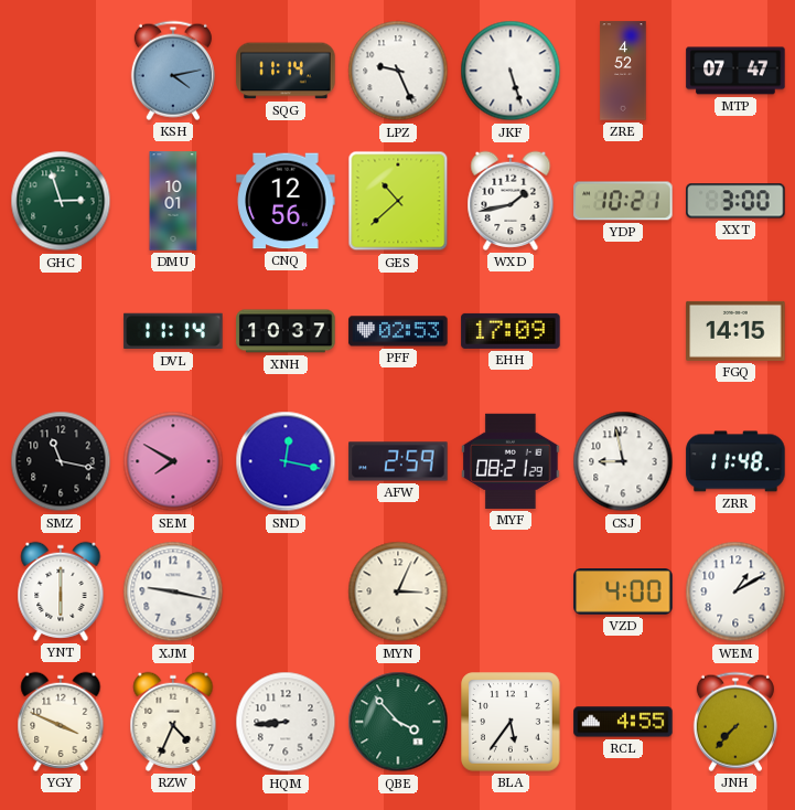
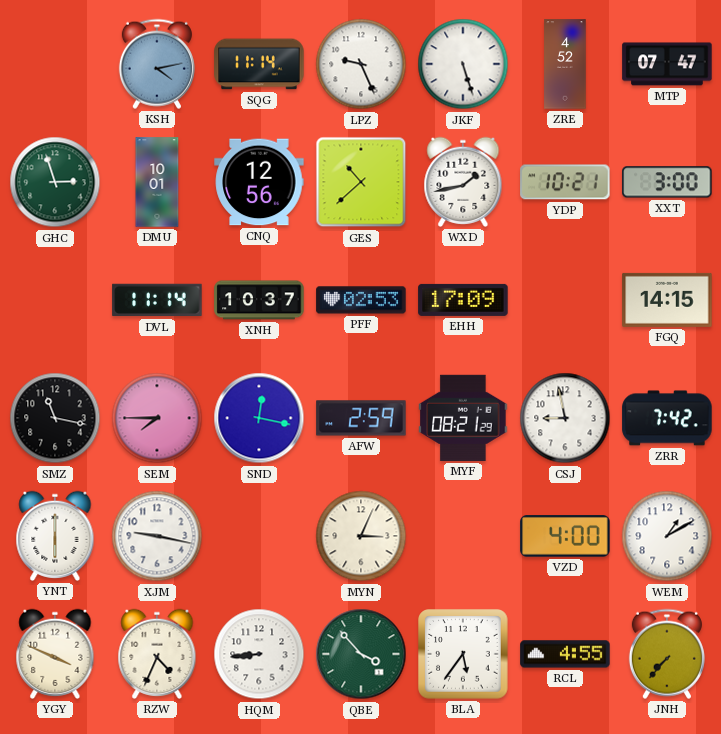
SEM: 7:50 -> 7:45
ZRR: 11:48 -> 7:42
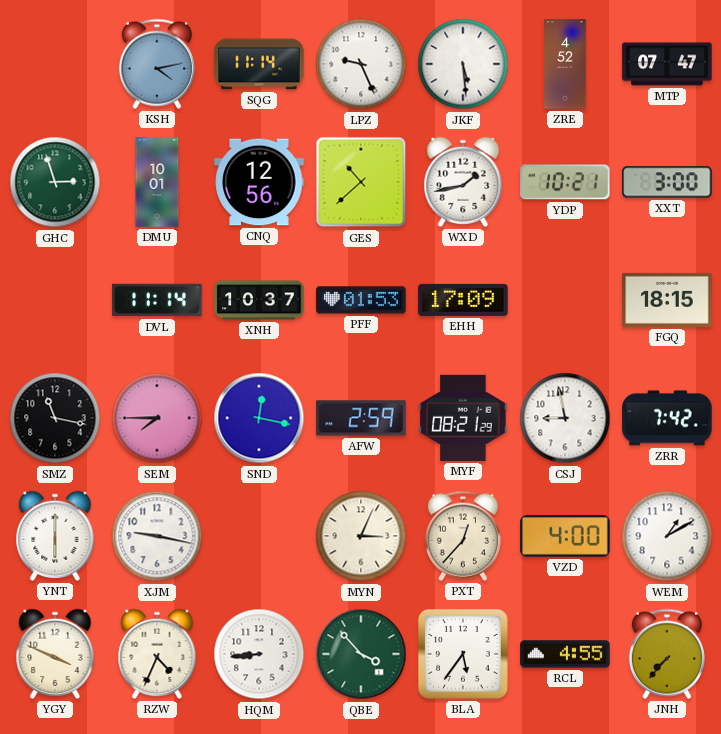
JKF: 5:27 -> 5:29
PFF: 02:53 -> 01:53
FGQ: 14:15 -> 18:15
PXT: none -> 12:37
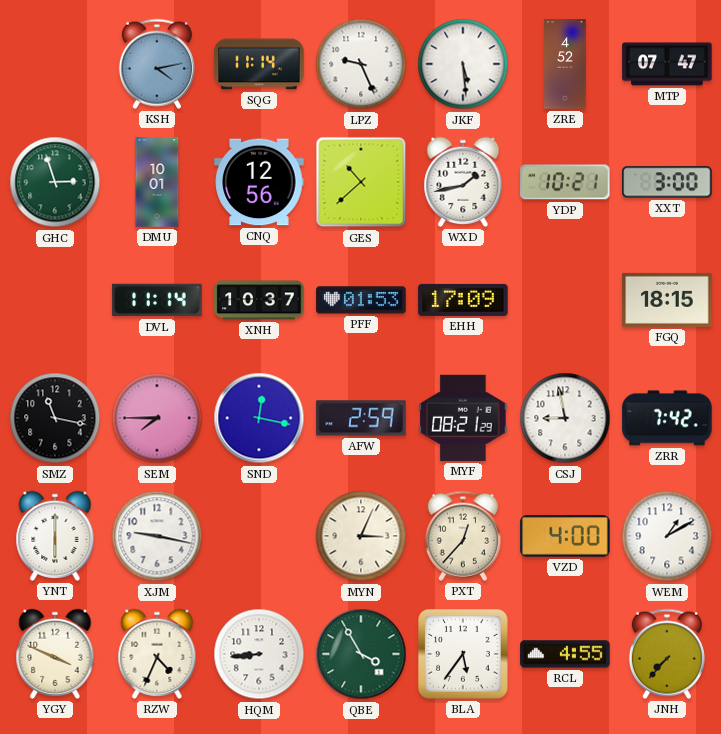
QBE: 3:53 -> 3:55
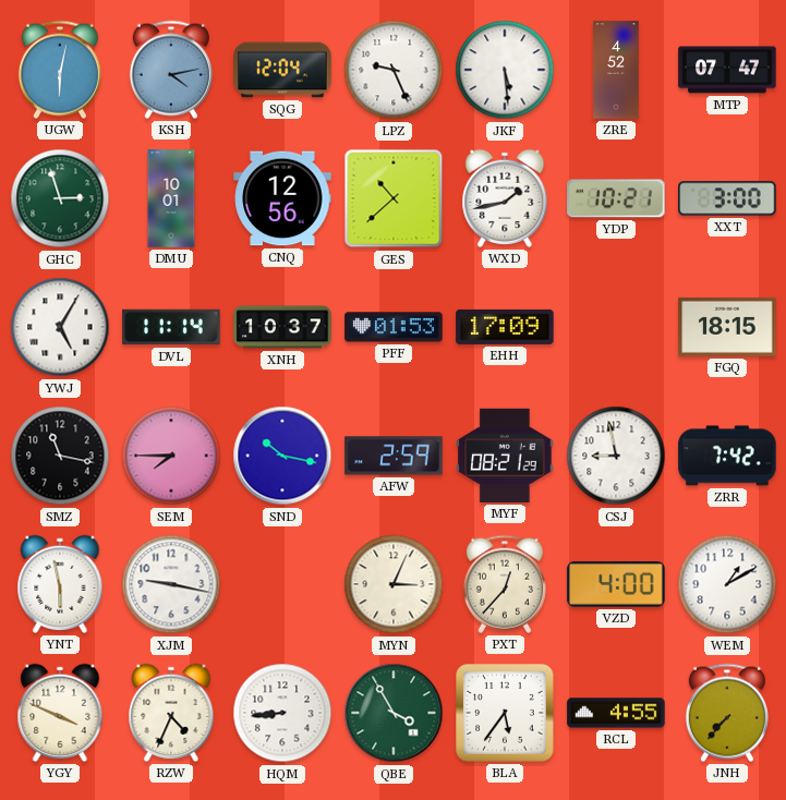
UGW: none -> 6:02
SQG: 11:14 -> 12:04
YWJ: none -> 5:05
SND: 12:17 -> 10:17
YNT: 6:00 -> 5:58
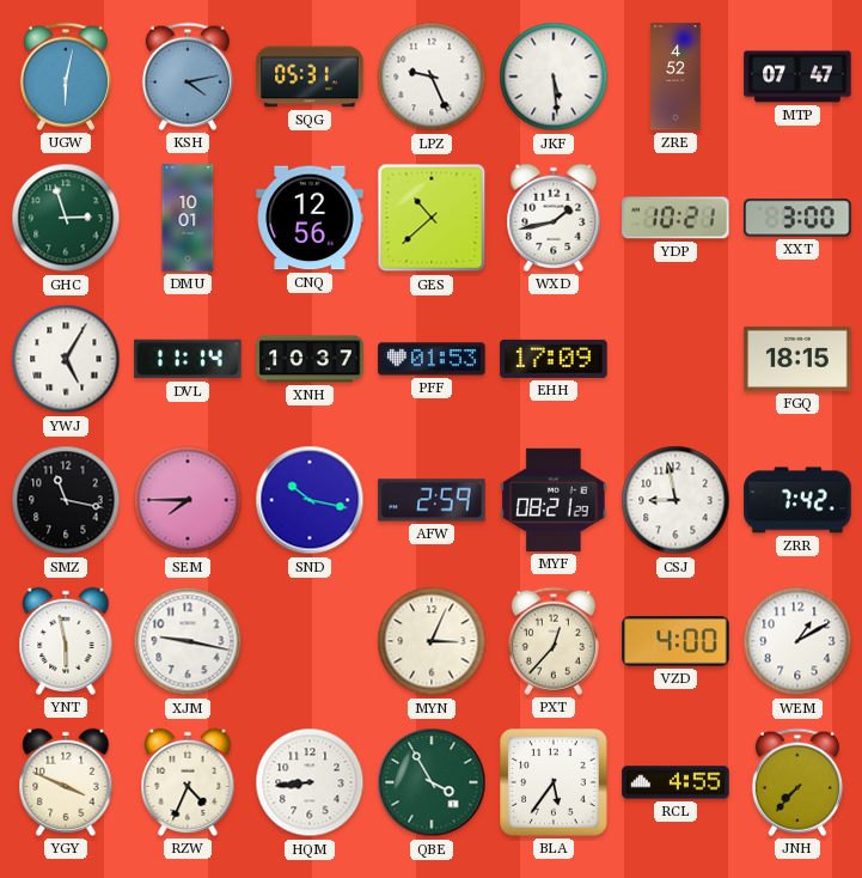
SQG: 12:04 -> 05:31
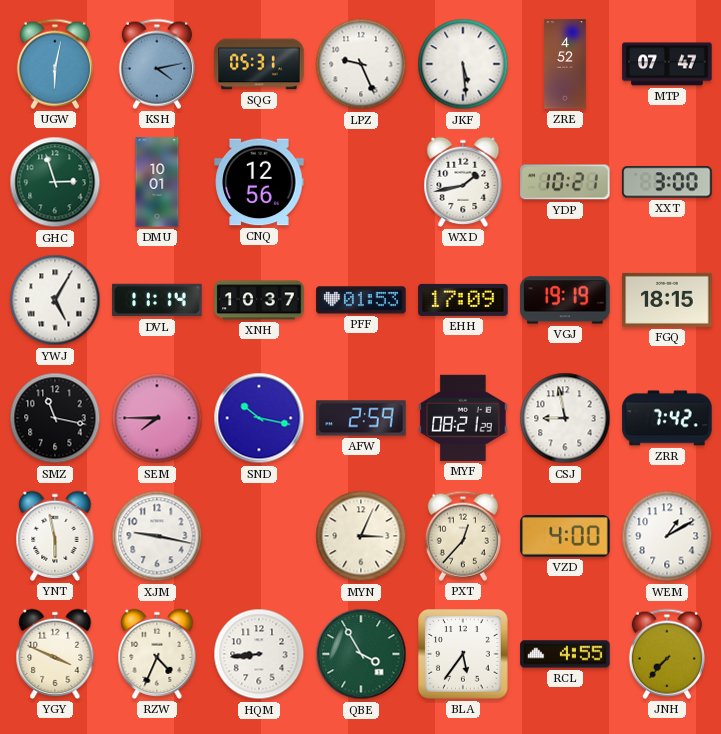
GES: 10:38 -> none
VGJ: none -> 19:19
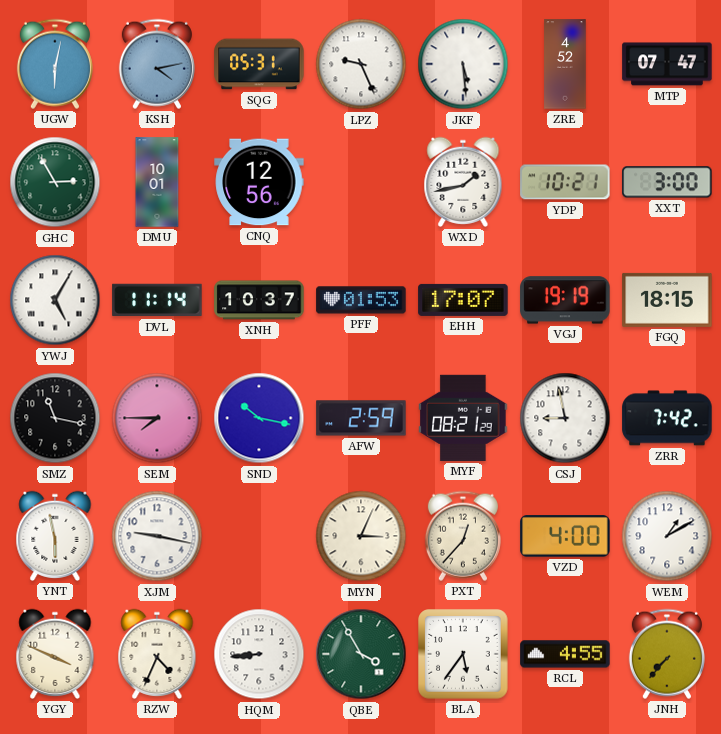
GHC: 2:57 -> 2:55
EHH: 17:09 -> 17:07
